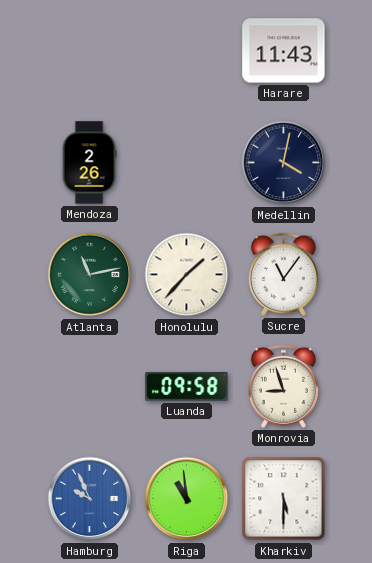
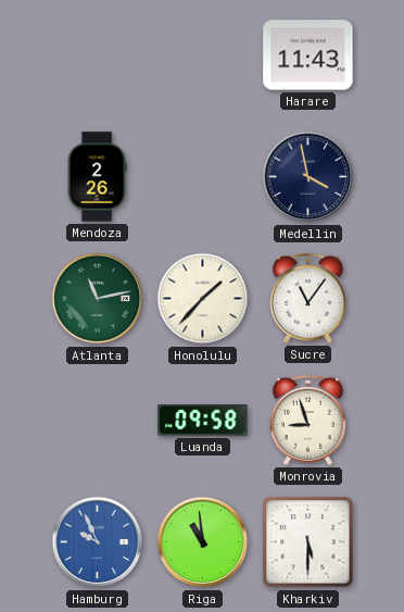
Medellin: 4:02 -> 3:58
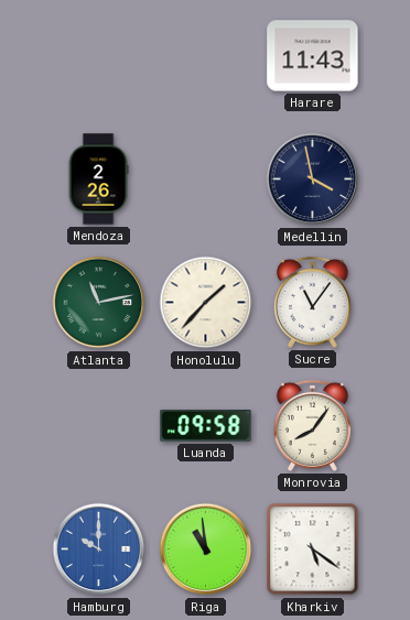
Monrovia: 8:57 -> 8:06
Hamburg: 9:56 -> 10:00
Kharkiv: 5:30 -> 5:21
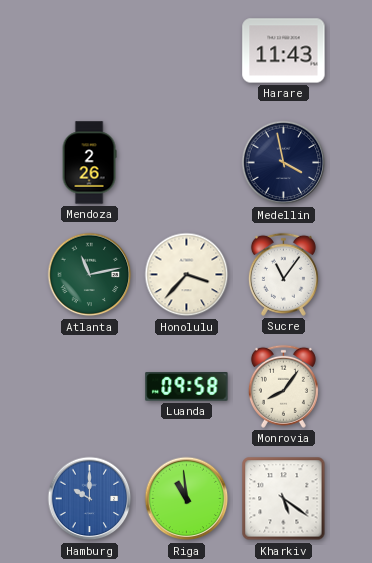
Honolulu: 1:37 -> 3:37
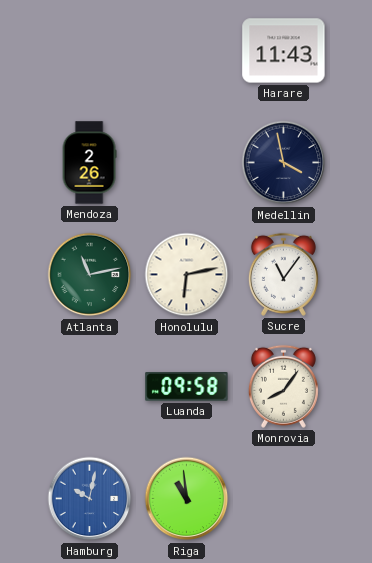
Honolulu: 3:37 -> 6:13
Hamburg: 10:00 -> 10:02
Kharkiv: 5:21 -> none
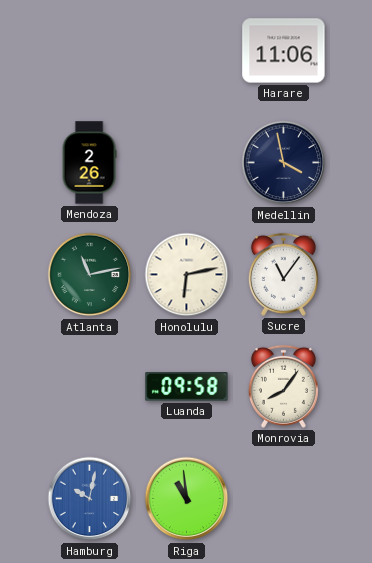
Harare: 11:43 -> 11:06
